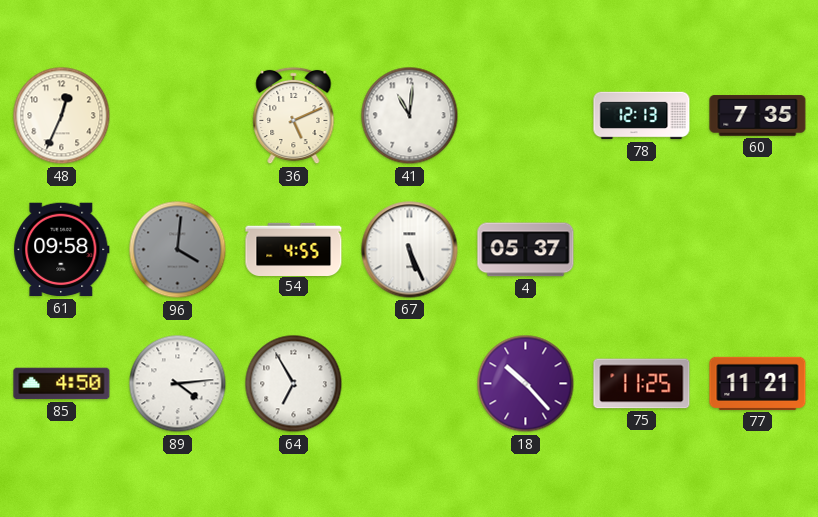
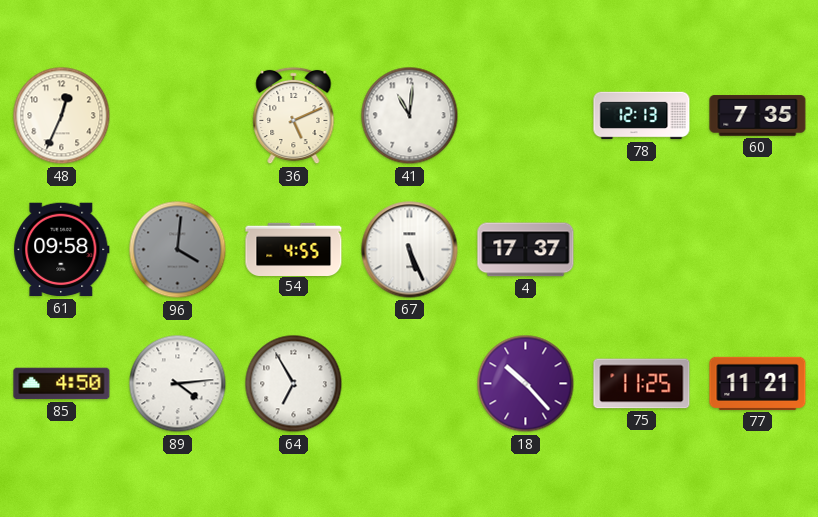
4: 05:37 -> 17:37
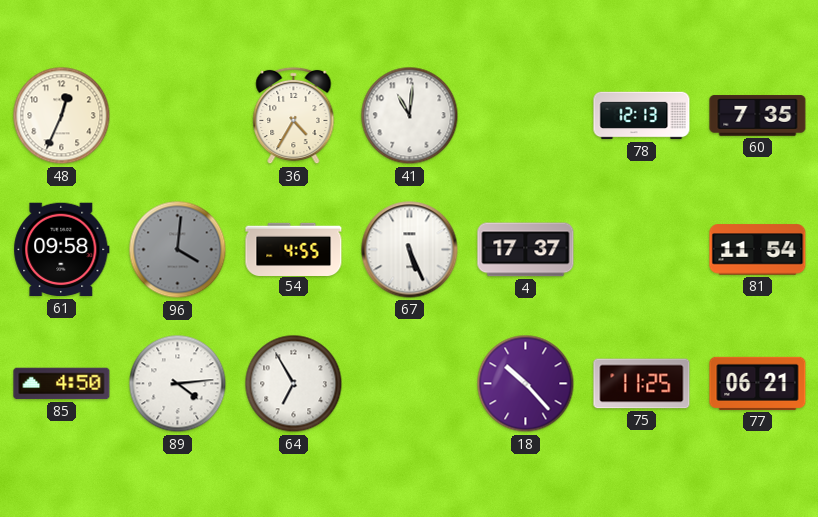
36: 5:11 -> 4:35
81: none -> 11:54
77: 11:21 -> 06:21
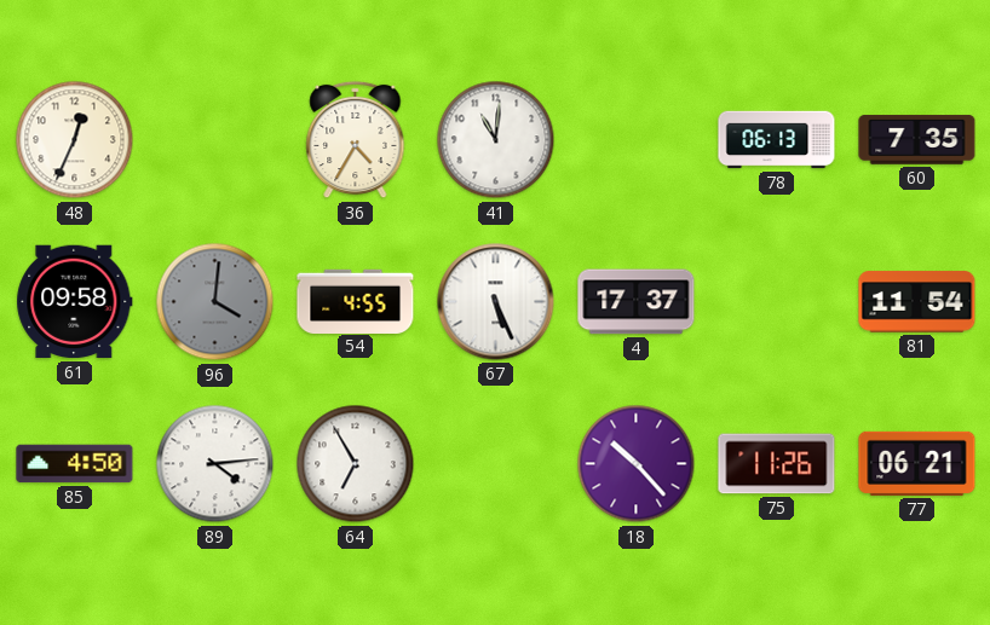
78: 12:13 -> 06:13
75: 11:25 -> 11:26
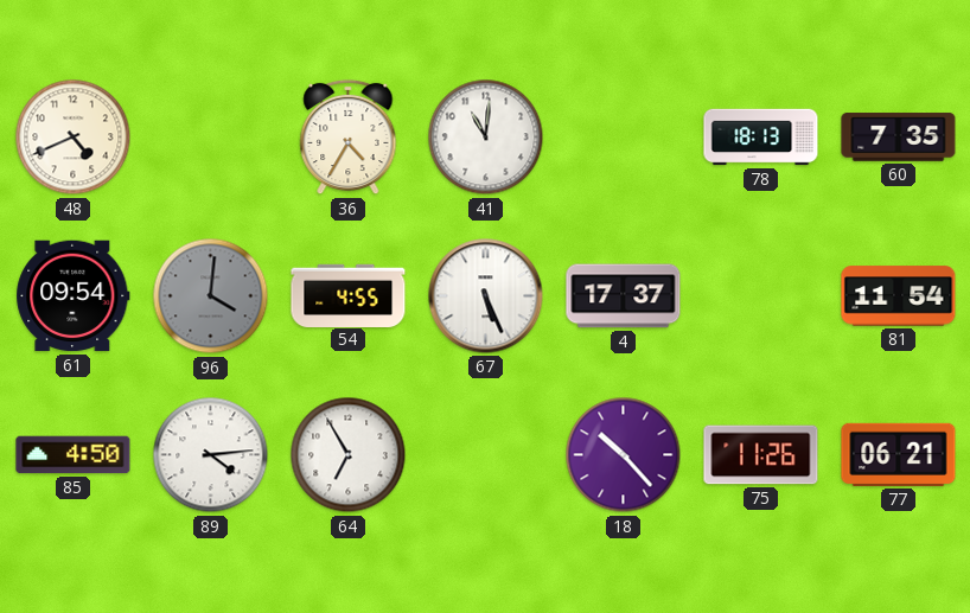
48: 12:34 -> 4:41
78: 06:13 -> 18:13
61: 09:58 -> 09:54
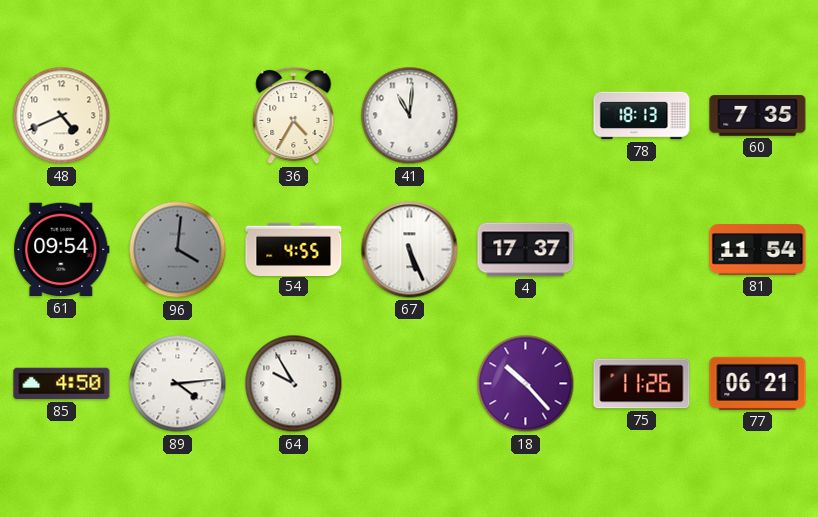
64: 6:55 -> 9:55
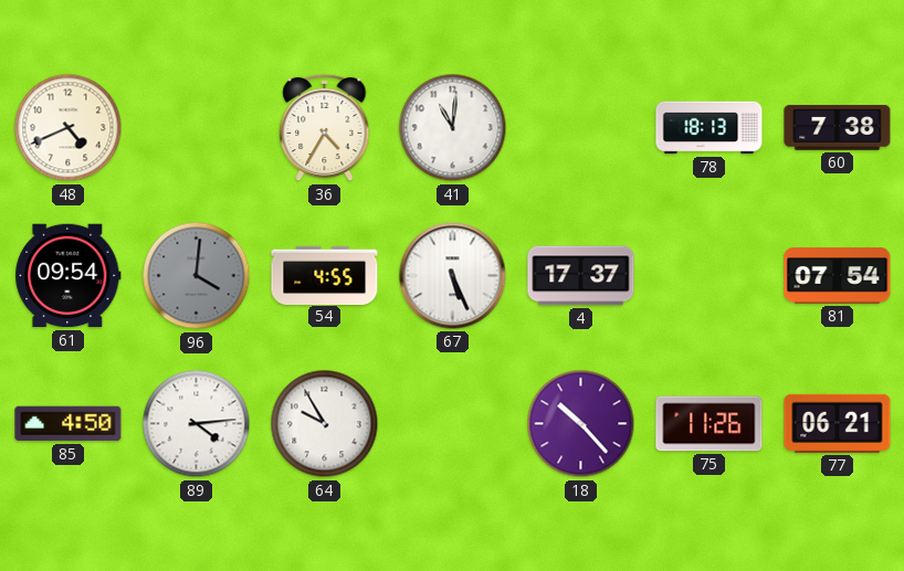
60: 7:35 -> 7:38
81: 11:54 -> 07:54
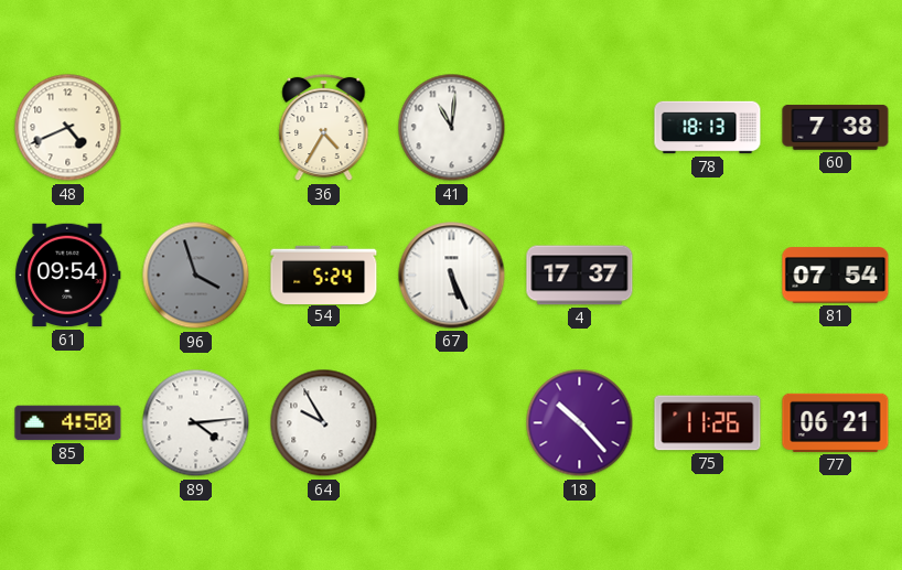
96: 4:01 -> 3:57
54: 4:55 -> 5:24
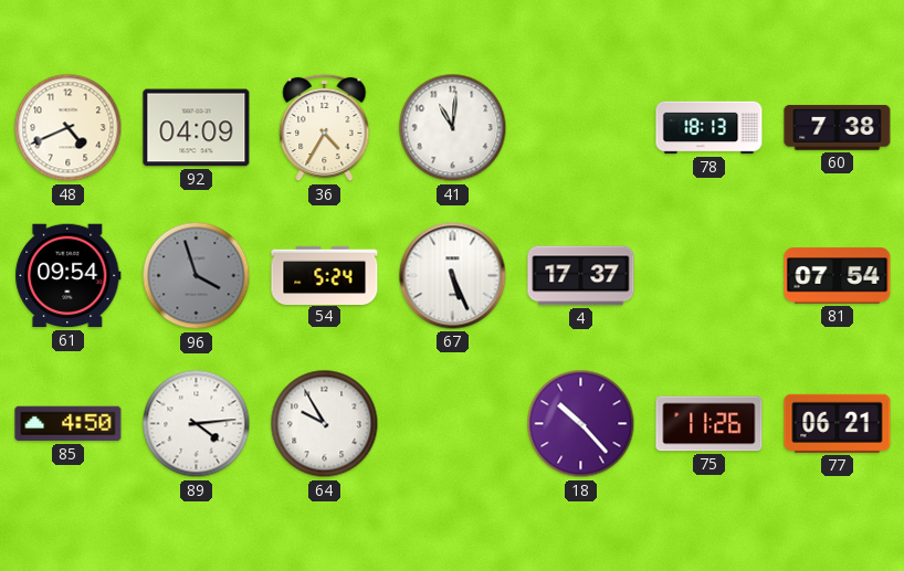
92: none -> 04:09
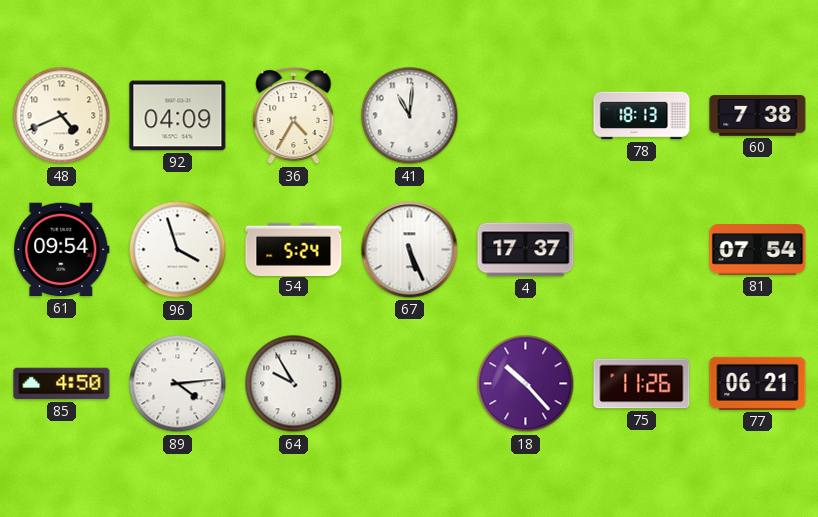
96 dial: grey -> white
